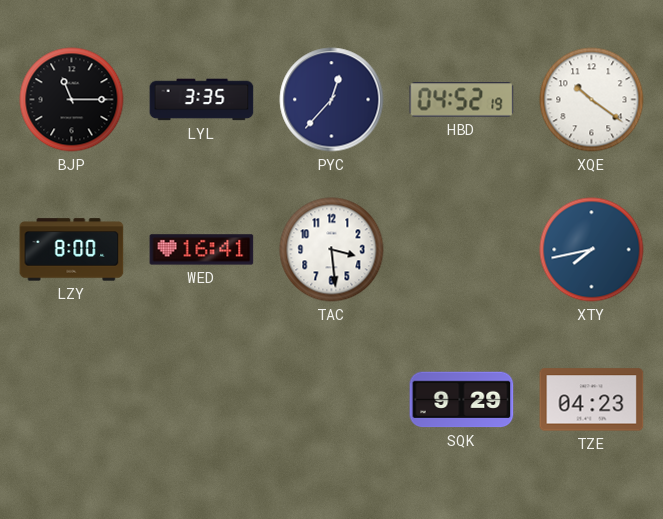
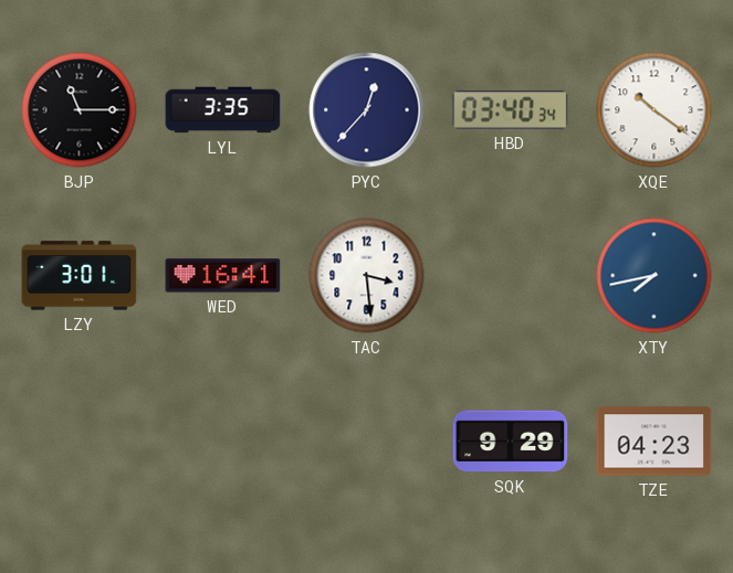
HBD: 04:52 -> 03:40
LZY: 8:00 -> 3:01
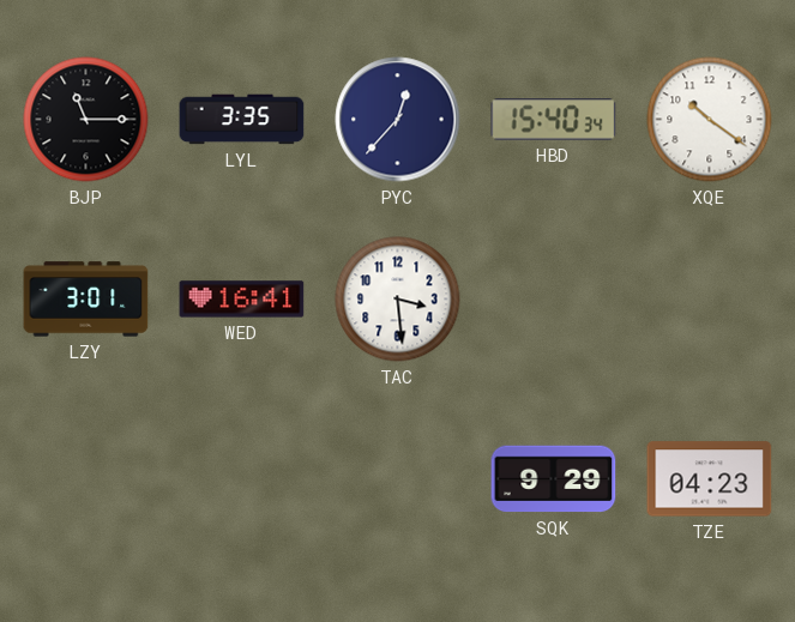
HBD: 03:40 -> 15:40
XTY: 7:43 -> none
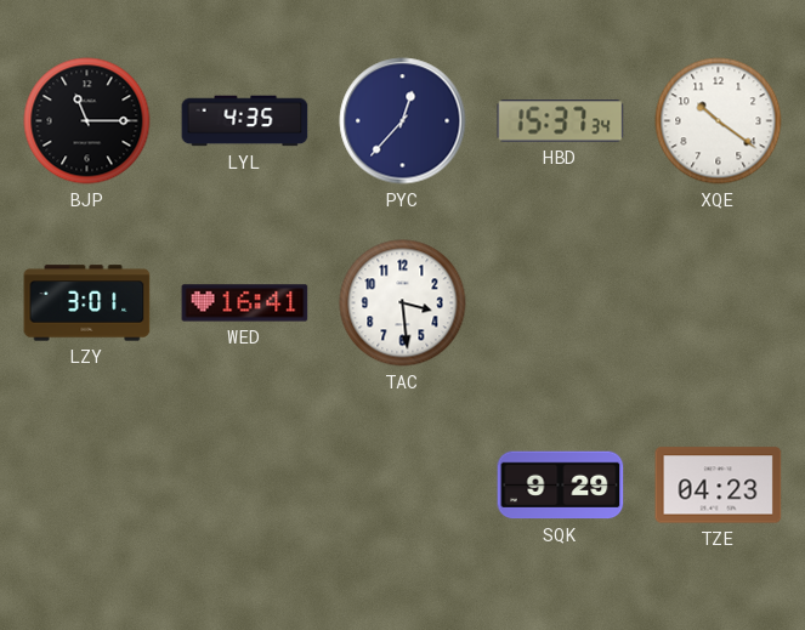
LYL: 3:35 -> 4:35
HBD: 15:40 -> 15:37
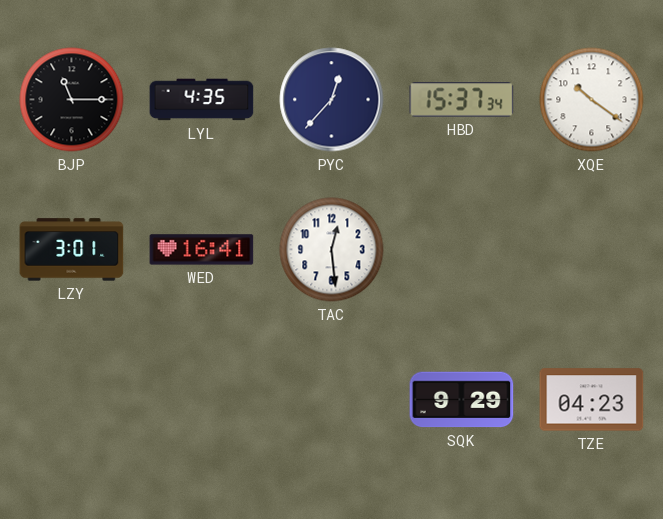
TAC: 3:29 -> 12:29
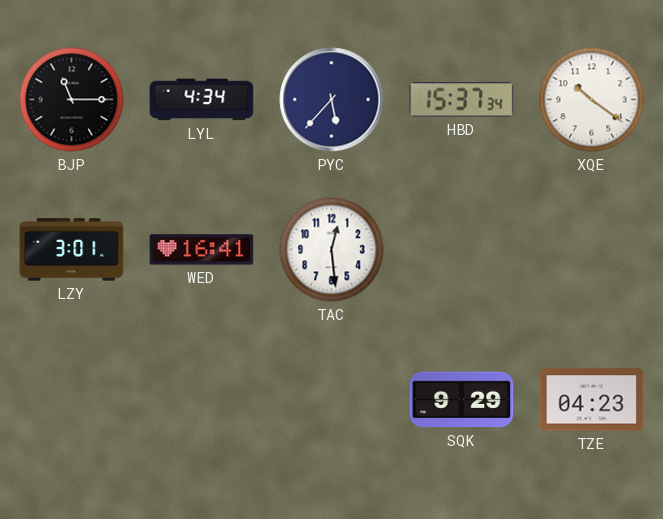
LYL: 4:35 -> 4:34
PYC: 12:37 -> 5:37
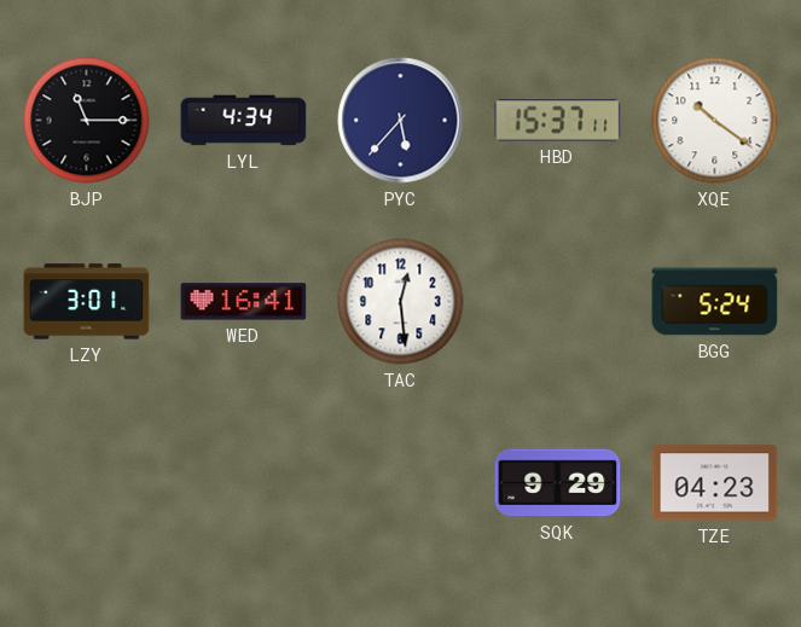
HBD: 15:37:34 -> 15:37:11
BGG: none -> 5:24
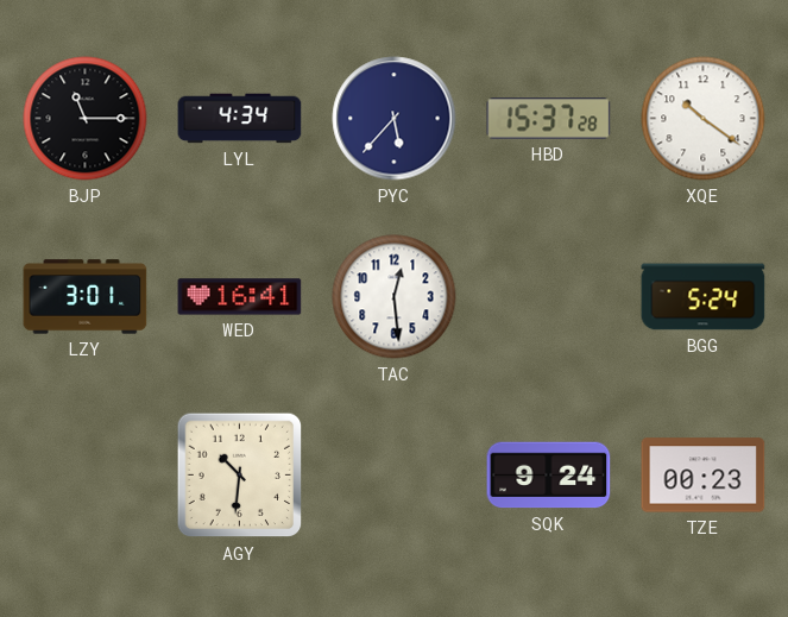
HBD: 15:37:11 -> 15:37:28
AGY: none -> 10:31
SQK: 9:29 -> 9:24
TZE: 04:23 -> 00:23
